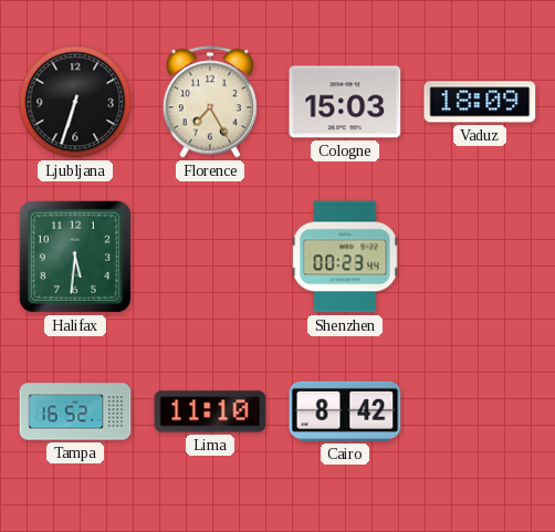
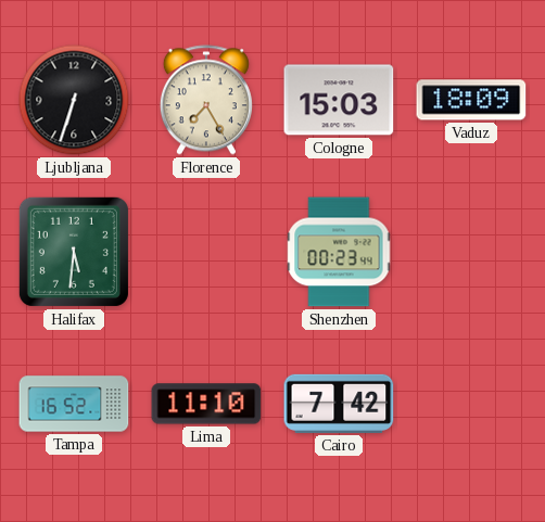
Cairo: 8:42 -> 7:42
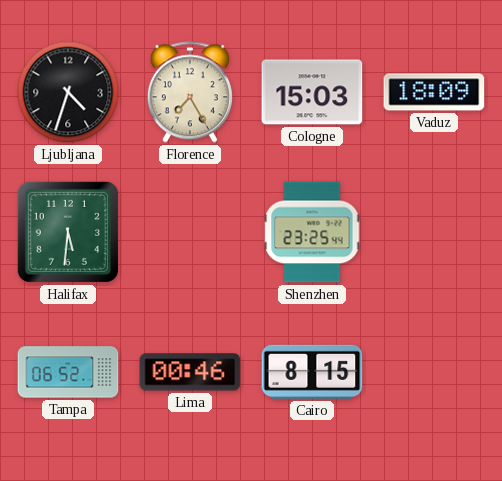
Ljubljana: 6:33 -> 4:33
Shenzhen: 00:23 -> 23:25
Tampa: 16:52 -> 06:52
Lima: 11:10 -> 00:46
Cairo: 7:42 -> 8:15
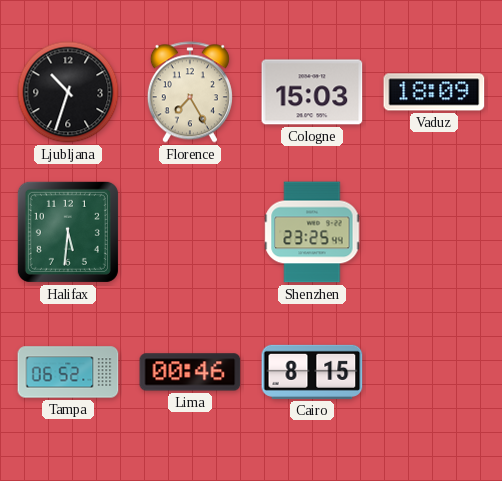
Ljubljana: 4:33 -> 10:33
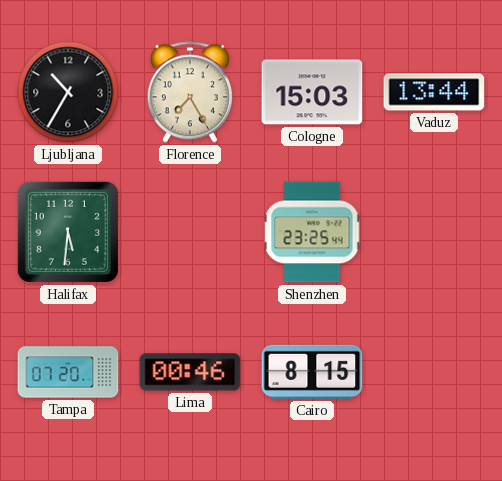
Ljubljana: 10:33 -> 10:35
Vaduz: 18:09 -> 13:44
Tampa: 06:52 -> 07:20
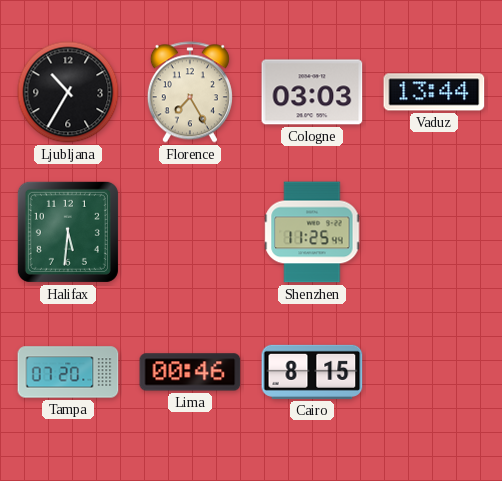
Cologne: 15:03 -> 03:03
Shenzhen: 23:25 -> 11:25
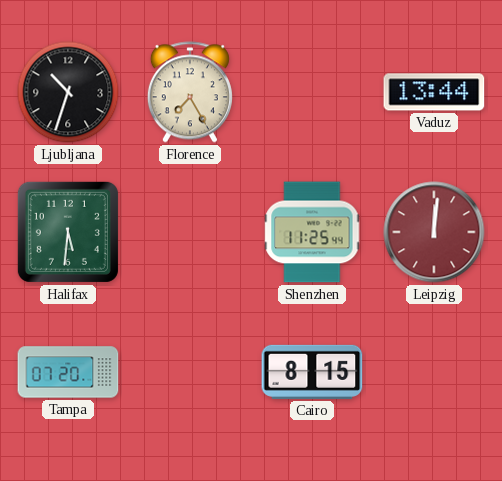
Ljubljana: 10:35 -> 10:33
Cologne: 03:03 -> none
Leipzig: none -> 12:01
Lima: 00:46 -> none
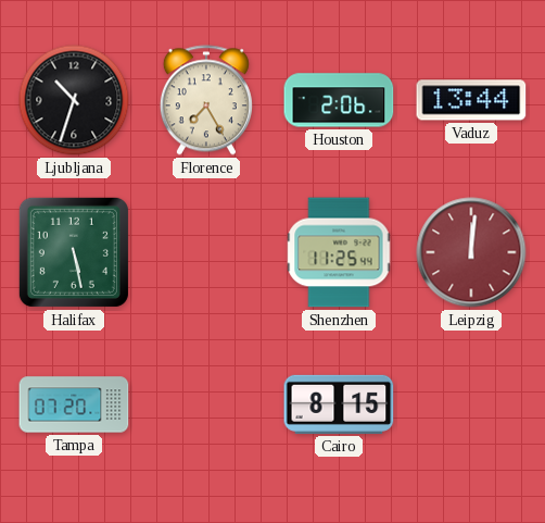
Houston: none -> 2:06
Halifax: 5:31 -> 5:28
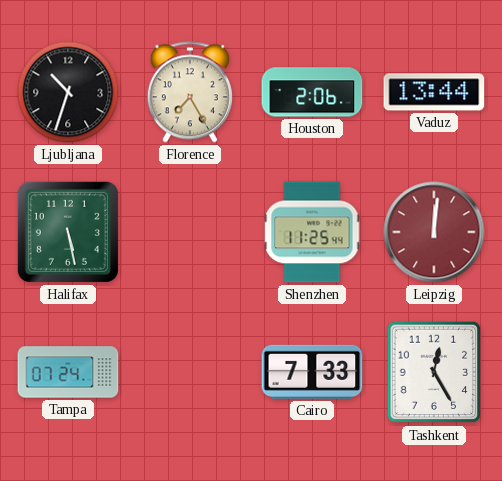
Tampa: 07:20 -> 07:24
Cairo: 8:15 -> 7:33
Tashkent: none -> 12:25
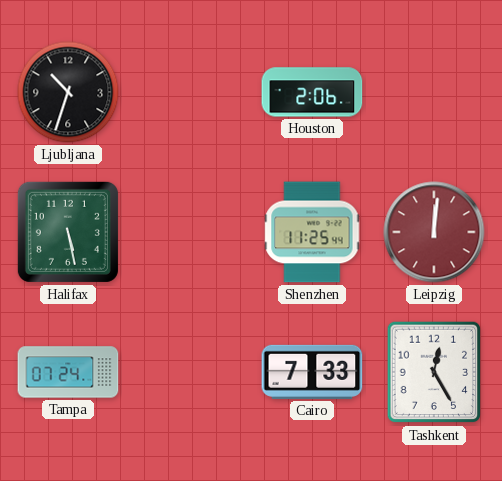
Florence: 7:25 -> none
Vaduz: 13:44 -> none
